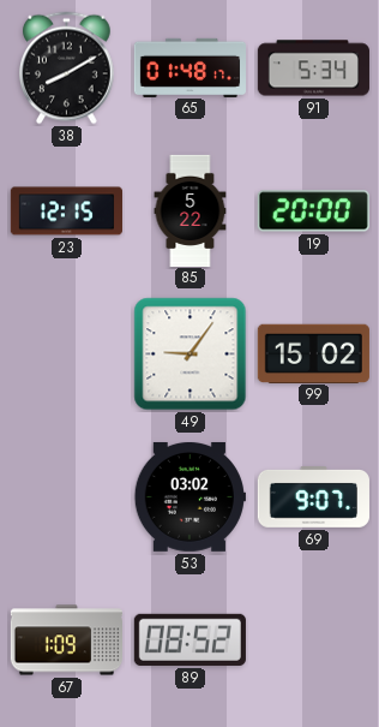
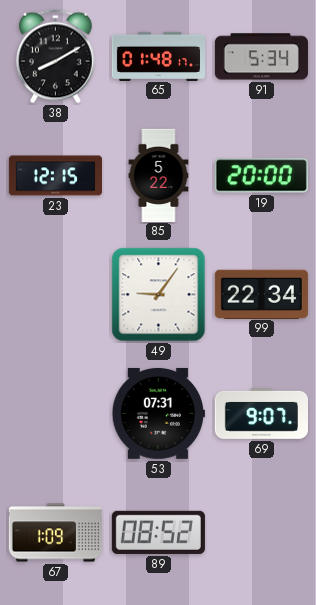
99: 15:02 -> 22:34
53: 03:02 -> 07:31
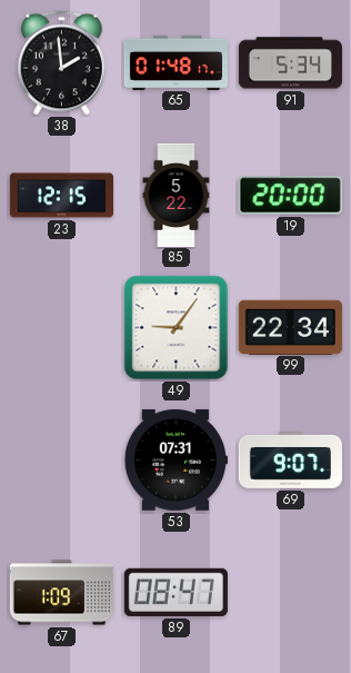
38: 8:10 -> 1:59
89: 08:52 -> 08:47
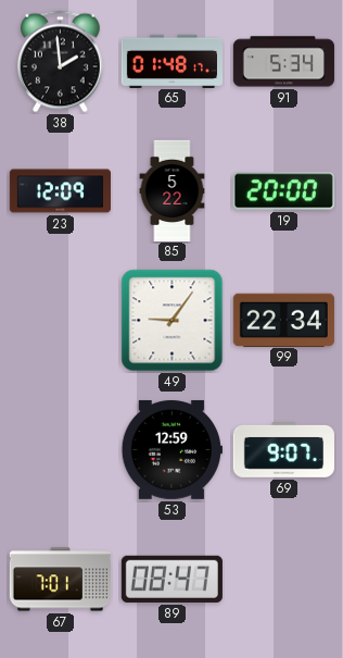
23: 12:15 -> 12:09
53: 07:31 -> 12:59
67: 1:09 -> 7:01
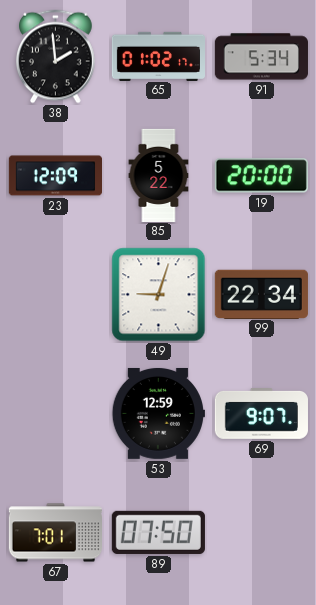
65: 01:48 -> 01:02
49: 9:06 -> 9:03
89: 08:47 -> 07:50
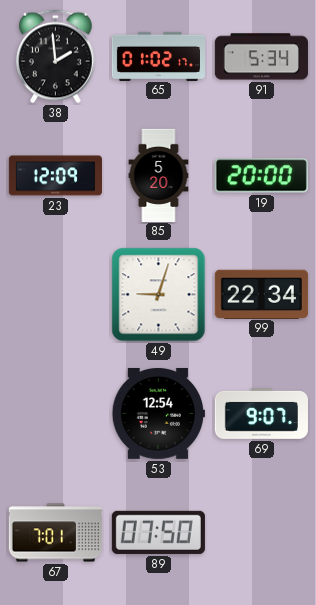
85: 5:22 -> 5:20
53: 12:59 -> 12:54
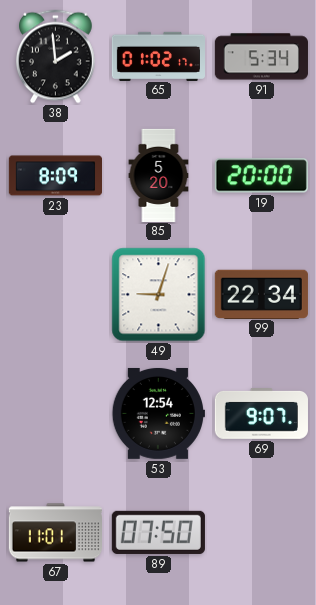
23: 12:09 -> 8:09
67: 7:01 -> 11:01
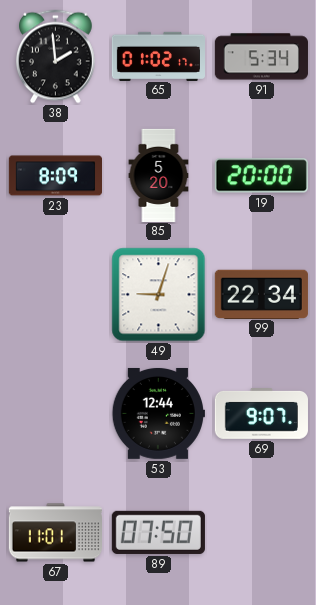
53: 12:54 -> 12:44
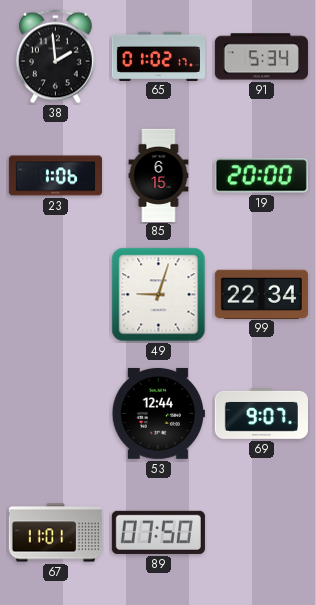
23: 8:09 -> 1:06
85: 5:20 -> 6:15
